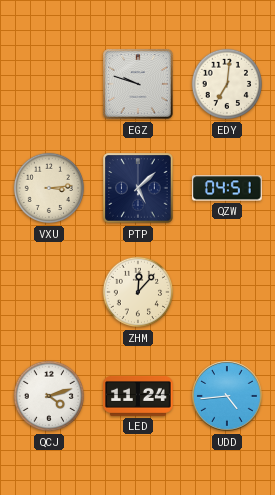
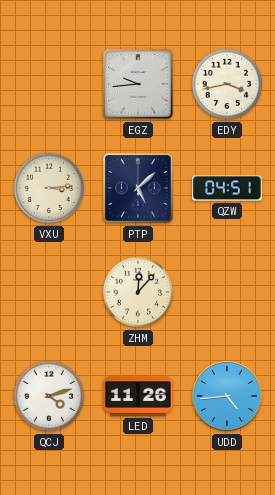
EGZ: 9:48 -> 9:44
EDY: 7:01 -> 3:43
LED: 11:24 -> 11:26
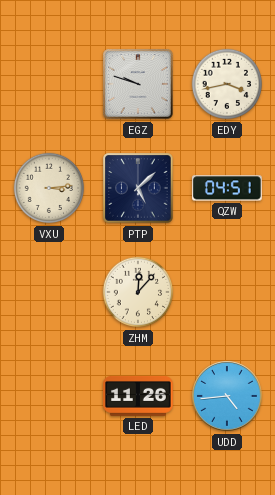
EGZ: 9:44 -> 9:48
QCJ: 4:12 -> none
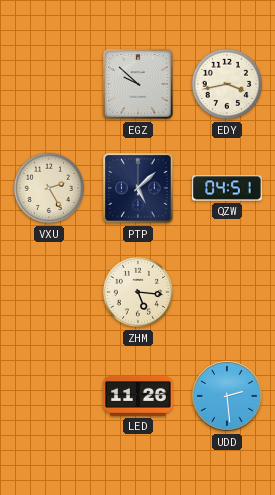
EGZ: 9:48 -> 9:52
VXU: 3:14 -> 2:25
ZHM: 12:07 -> 5:16
UDD: 4:44 -> 2:29
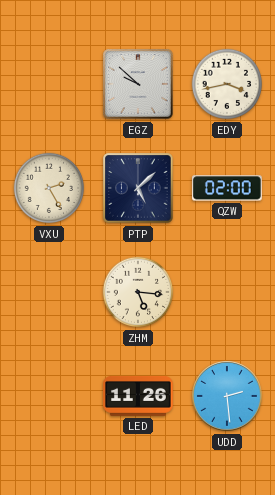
QZW: 04:51 -> 02:00
